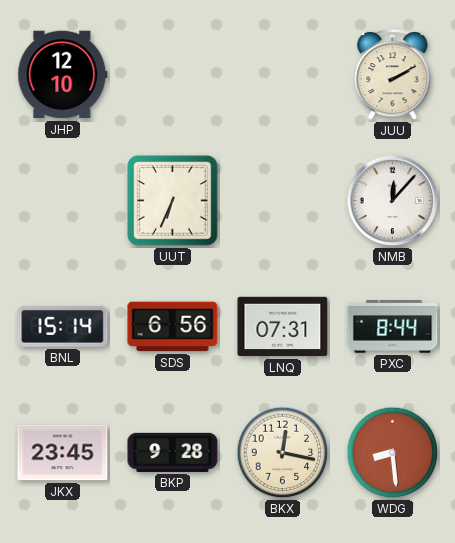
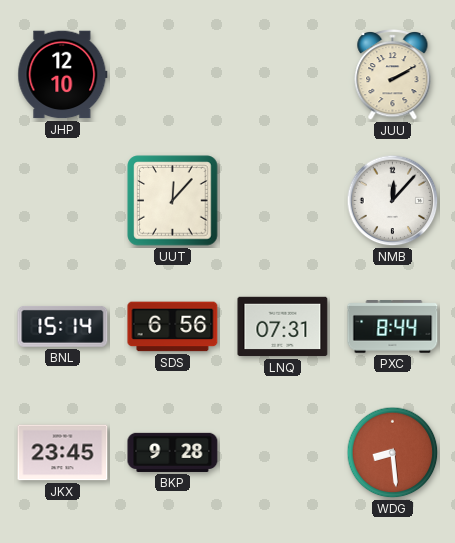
UUT: 6:34 -> 12:07
BKX: 12:17 -> none
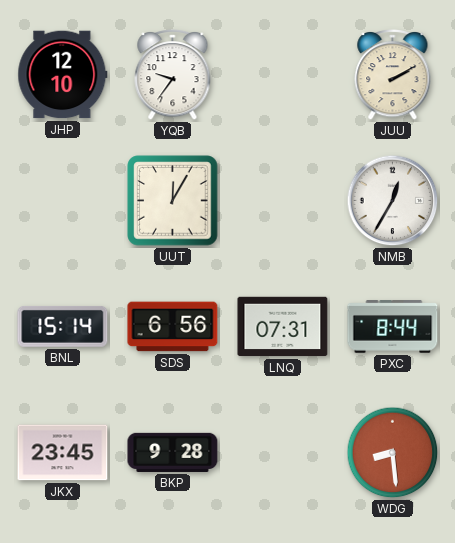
YQB: none -> 9:36
UUT: 12:07 -> 12:05
NMB: 12:07 -> 12:35
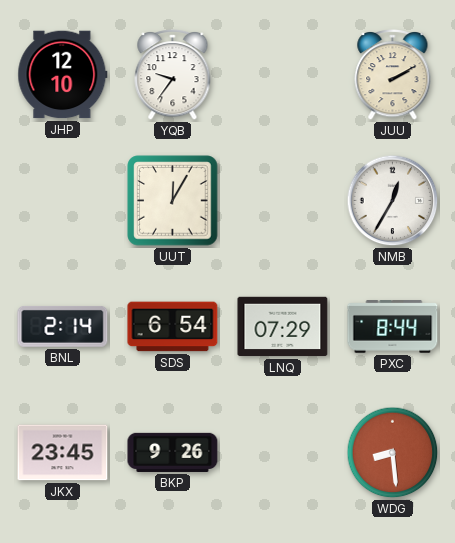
BNL: 15:14 -> 2:14
SDS: 6:56 -> 6:54
LNQ: 07:31 -> 07:29
BKP: 9:28 -> 9:26
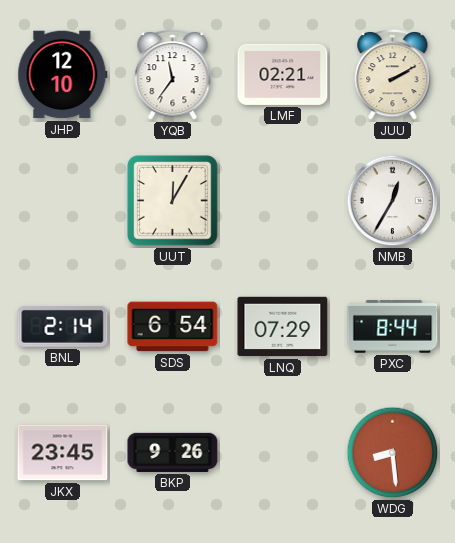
YQB: 9:36 -> 11:36
LMF: none -> 02:21
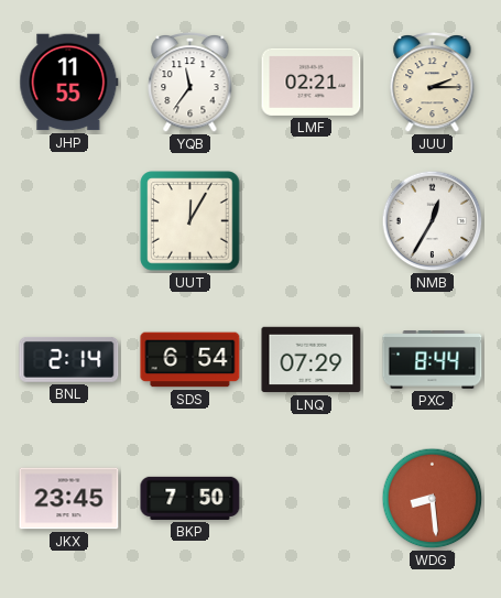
JHP: 12:10 -> 11:55
JUU: 2:10 -> 2:15
BKP: 9:26 -> 7:50
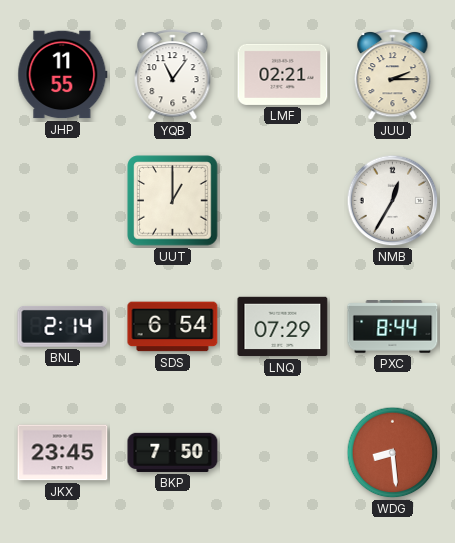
YQB: 11:36 -> 11:06
UUT: 12:05 -> 1:00
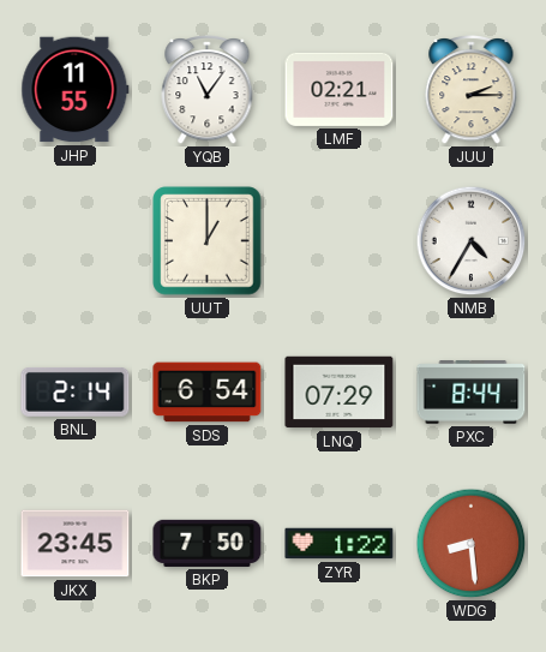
NMB: 12:35 -> 4:35
ZYR: none -> 1:22
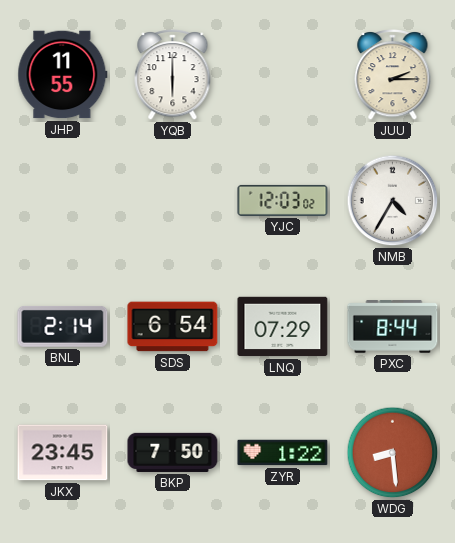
YQB: 11:06 -> 6:00
LMF: 02:21 -> none
UUT: 1:00 -> none
YJC: none -> 12:03
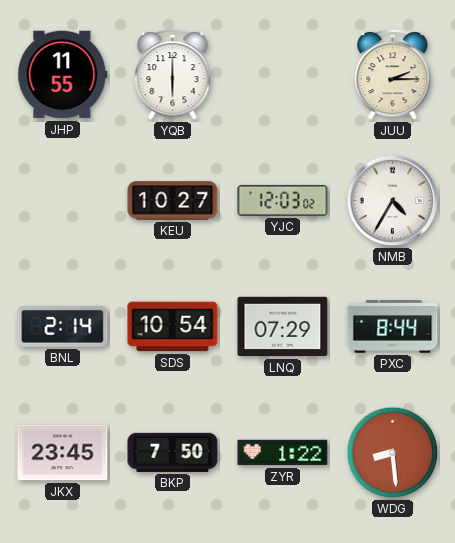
KEU: none -> 10:27
SDS: 6:54 -> 10:54
